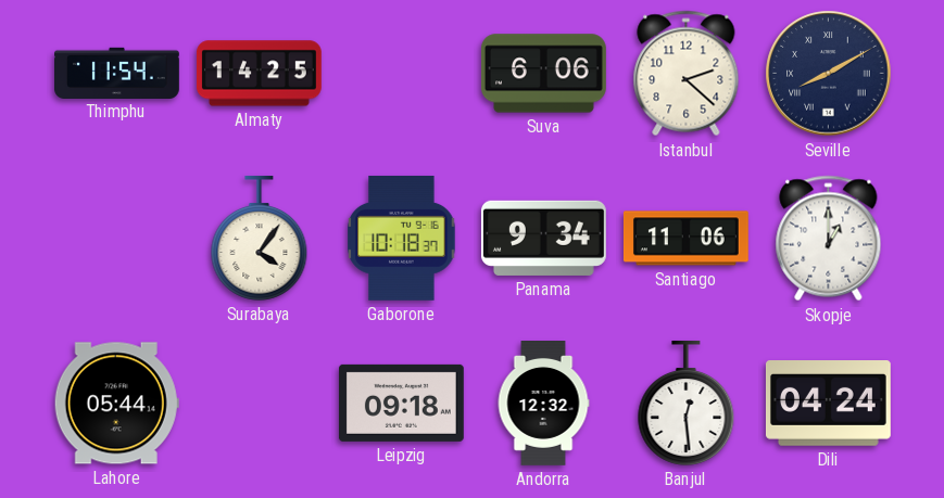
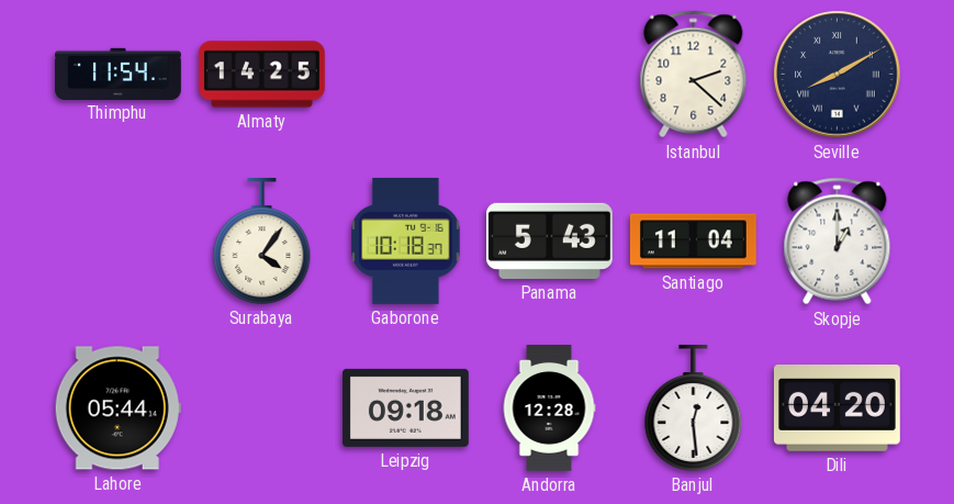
Suva: 6:06 -> none
Panama: 9:34 -> 5:43
Santiago: 11:06 -> 11:04
Andorra: 12:32 -> 12:28
Dili: 04:24 -> 04:20
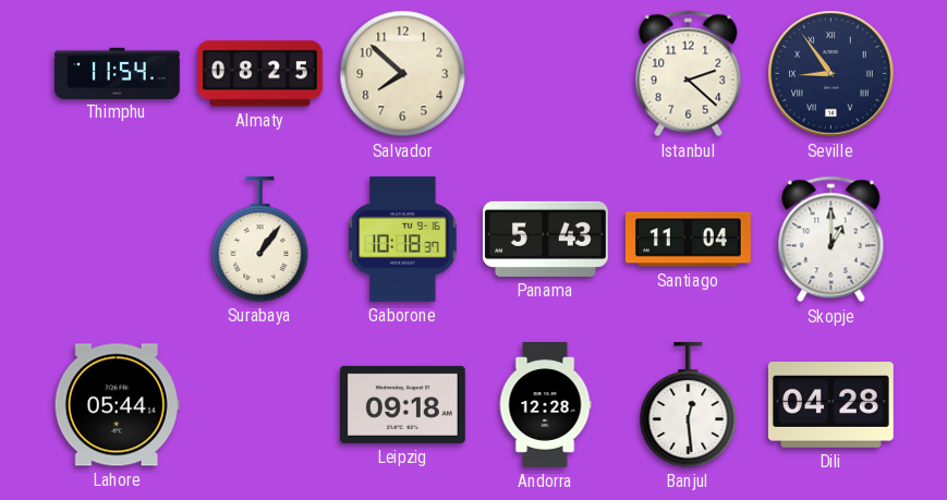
Almaty: 14:25 -> 08:25
Salvador: none -> 7:52
Seville: 8:10 -> 8:54
Surabaya: 4:06 -> 1:06
Dili: 04:20 -> 04:28
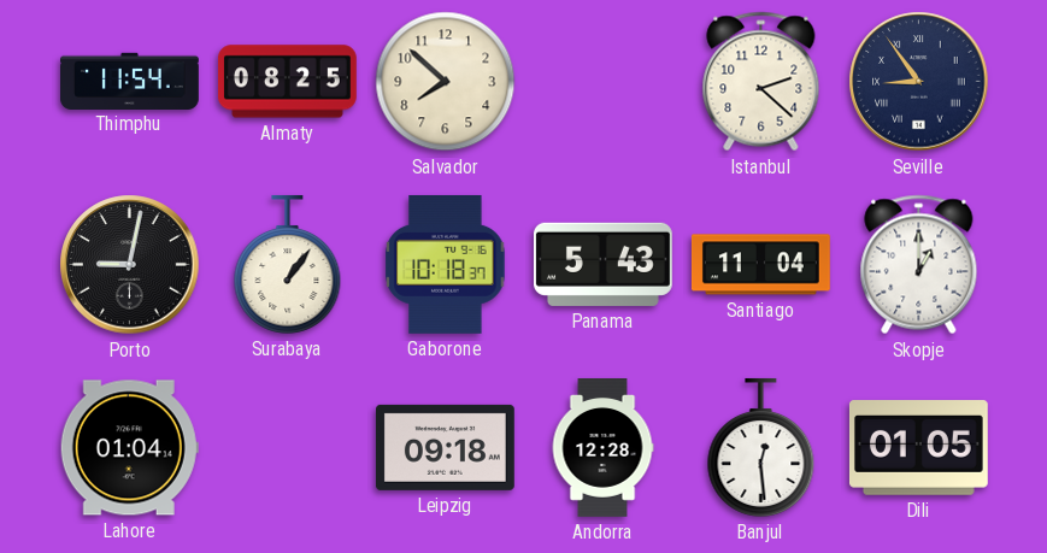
Porto: none -> 9:02
Lahore: 05:44 -> 01:04
Dili: 04:28 -> 01:05
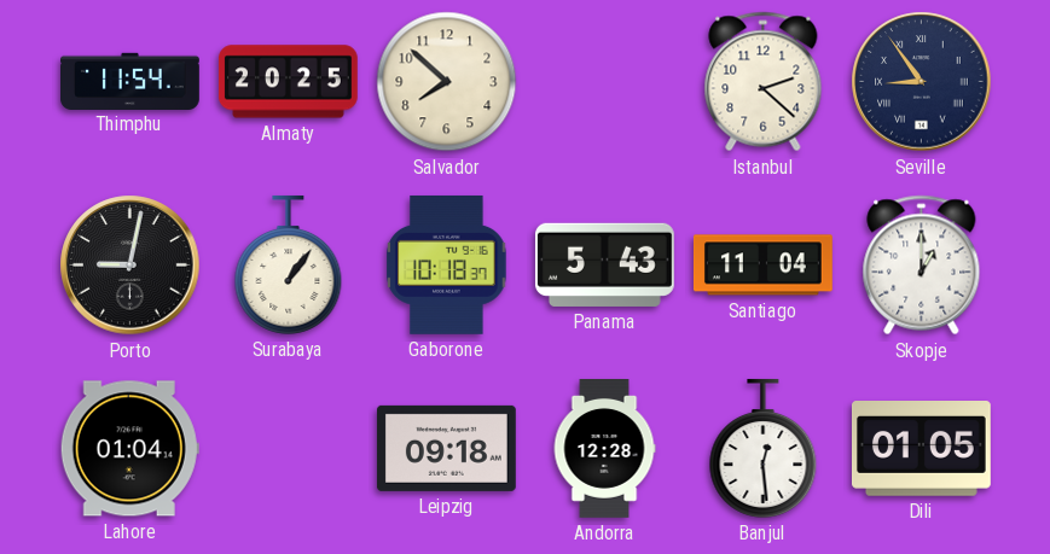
Almaty: 08:25 -> 20:25
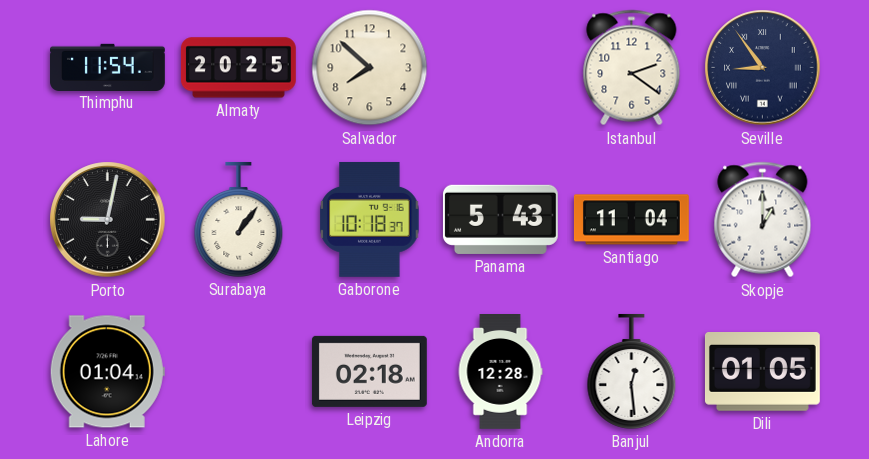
Istanbul: 2:22 -> 2:21
Leipzig: 09:18 -> 02:18
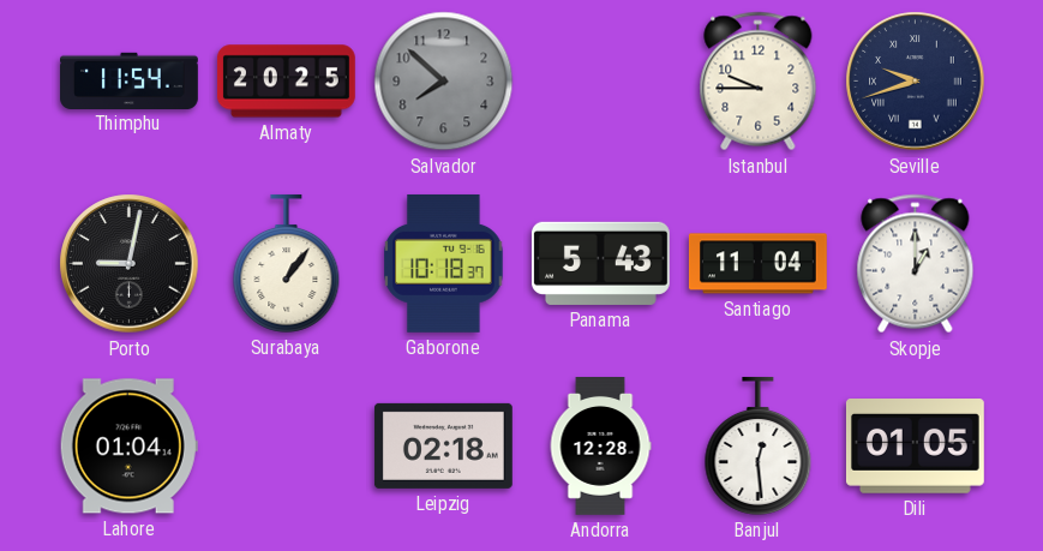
Salvador dial: cream -> grey
Istanbul: 2:21 -> 9:45
Seville: 8:54 -> 9:42
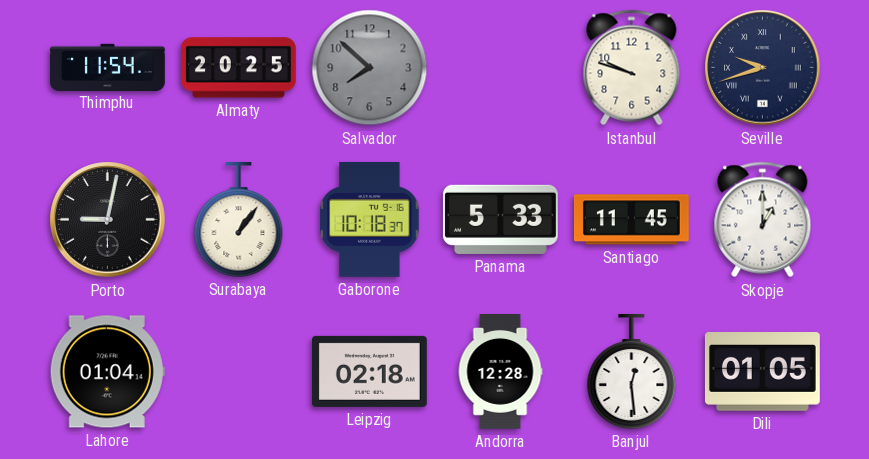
Istanbul: 9:45 -> 9:48
Panama: 5:43 -> 5:33
Santiago: 11:04 -> 11:45
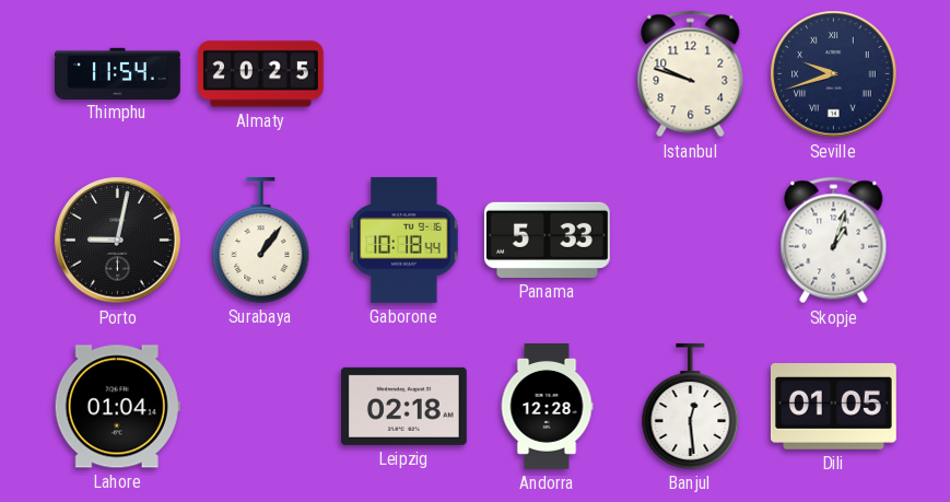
Salvador: 7:52 -> none
Gaborone: 10:18:37 -> 10:18:44
Santiago: 11:45 -> none
Skopje: 1:00 -> 1:03
